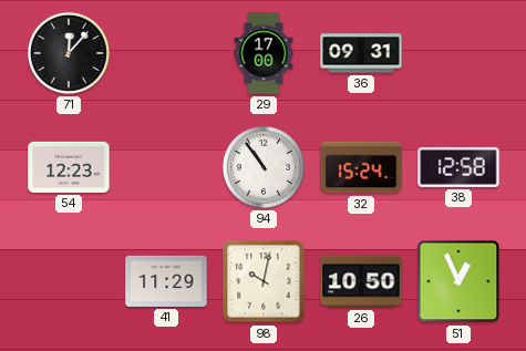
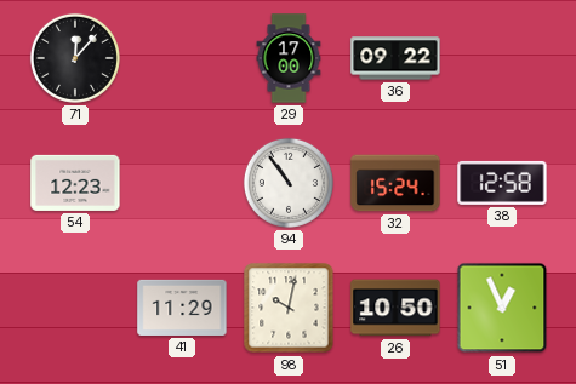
36: 09:31 -> 09:22
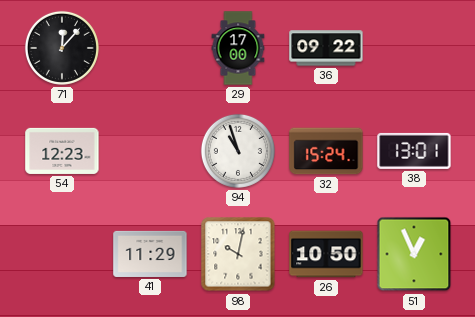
94: 10:54 -> 10:57
38: 12:58 -> 13:01
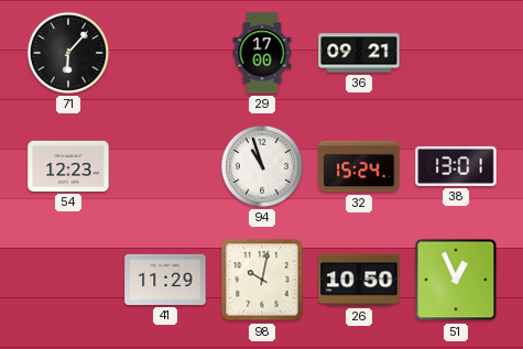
71: 12:07 -> 6:07
36: 09:22 -> 09:21
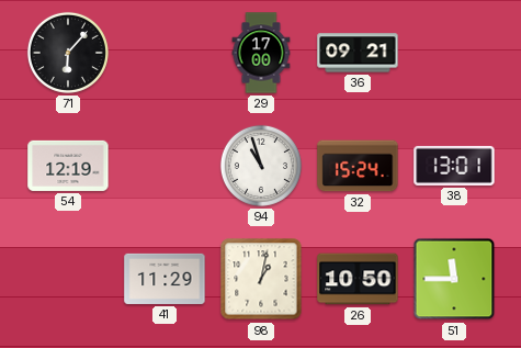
54: 12:23 -> 12:19
98: 10:02 -> 1:02
51: 12:56 -> 11:45
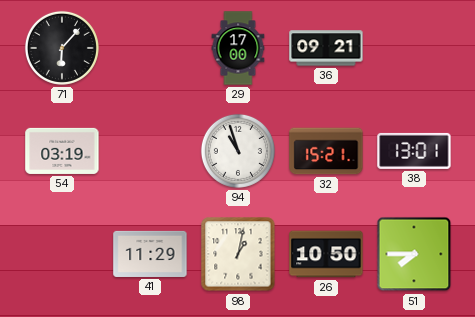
54: 12:19 -> 03:19
32: 15:24 -> 15:21
51: 11:45 -> 7:45
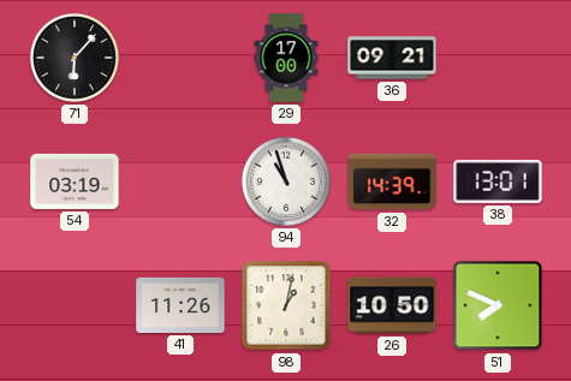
32: 15:21 -> 14:39
41: 11:29 -> 11:26
51: 7:45 -> 7:49
